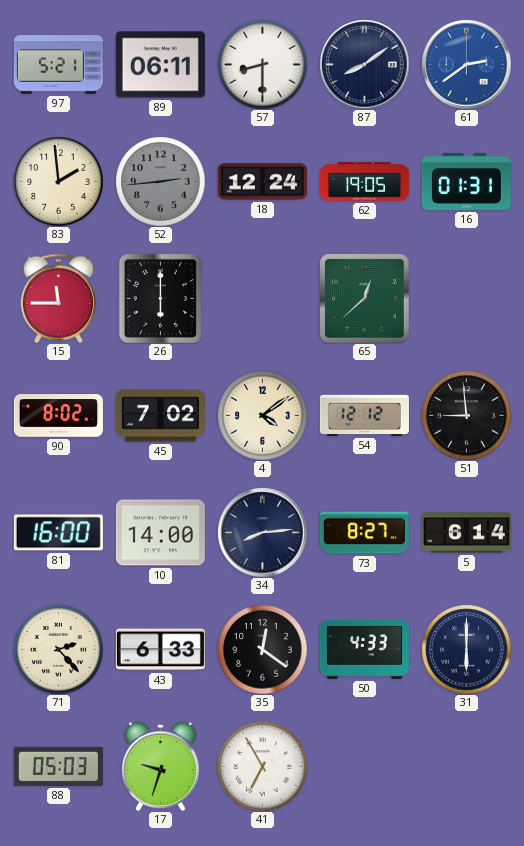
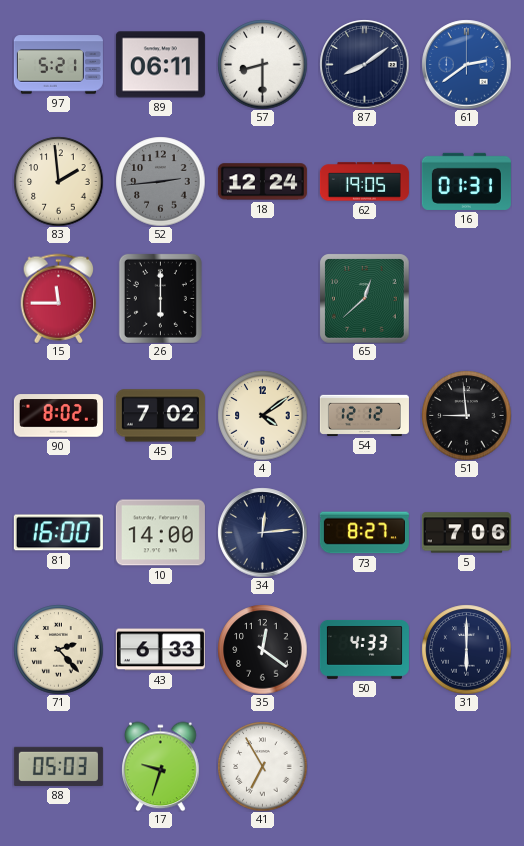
34: 8:14 -> 12:14
5: 6:14 -> 7:06
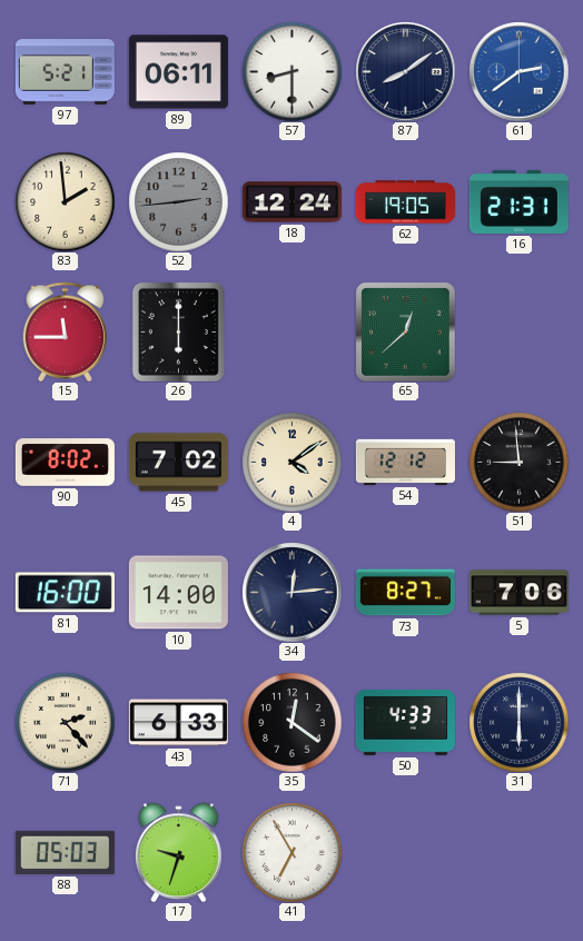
16: 01:31 -> 21:31
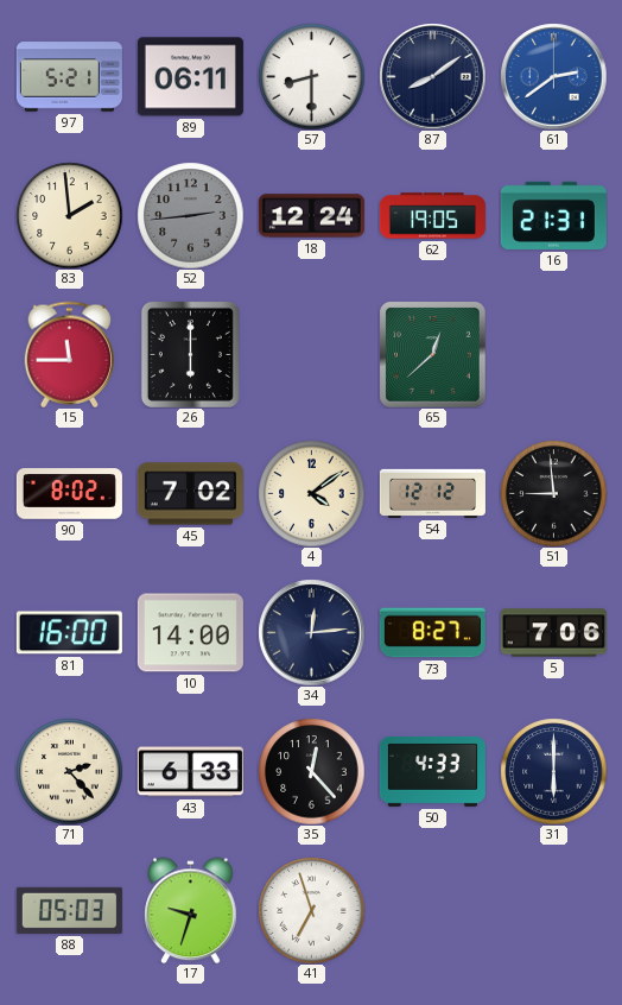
35: 12:21 -> 12:23
41: 6:55 -> 6:57
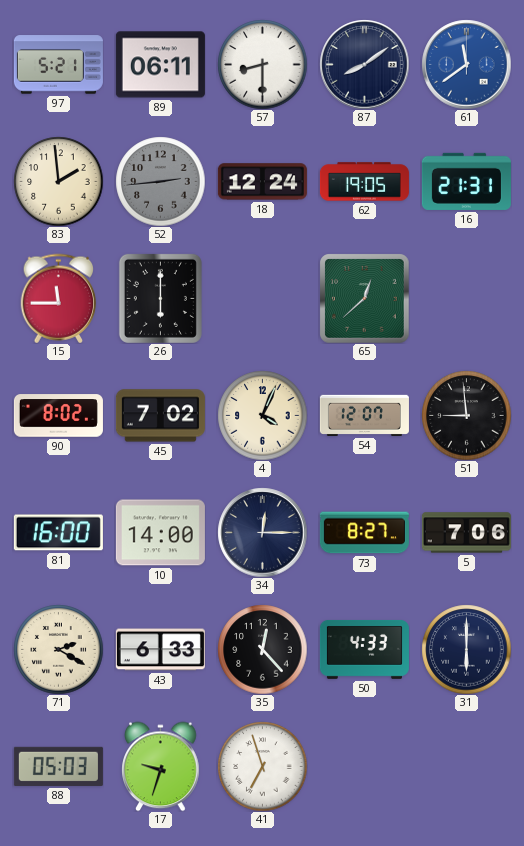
61: 2:39 -> 11:39
4: 4:09 -> 4:04
54: 12:12 -> 12:07
34: 12:14 -> 12:15
71: 2:23 -> 2:20
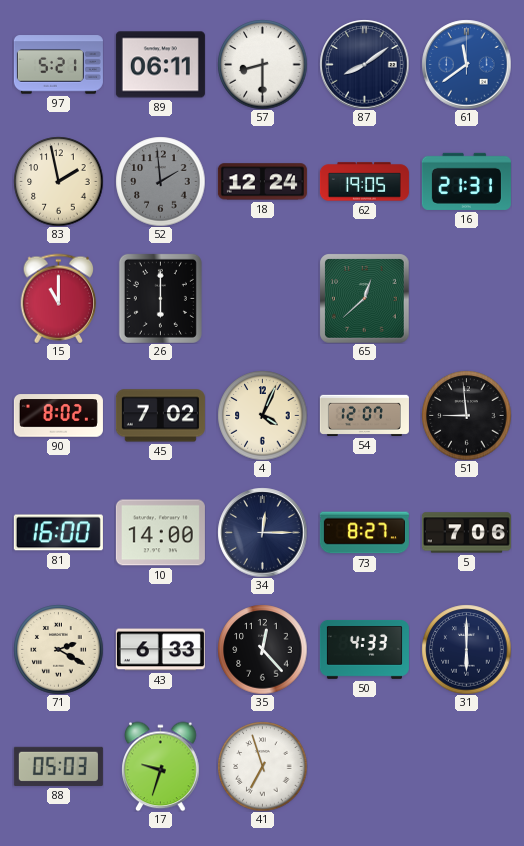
83: 1:59 -> 1:58
52: 2:44 -> 1:59
15: 11:45 -> 11:00
